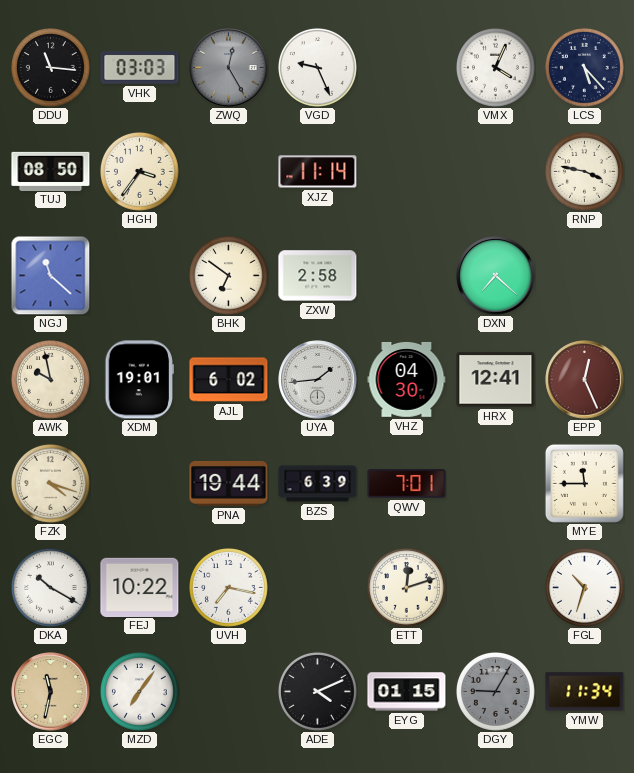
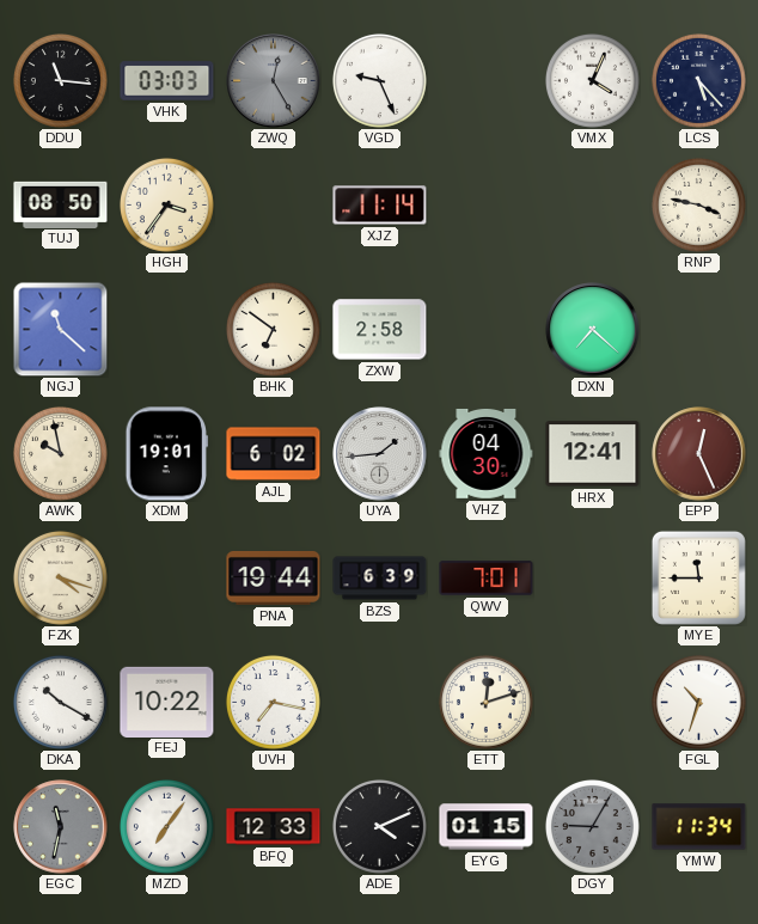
EGC dial: champagne -> grey
BFQ: none -> 12:33
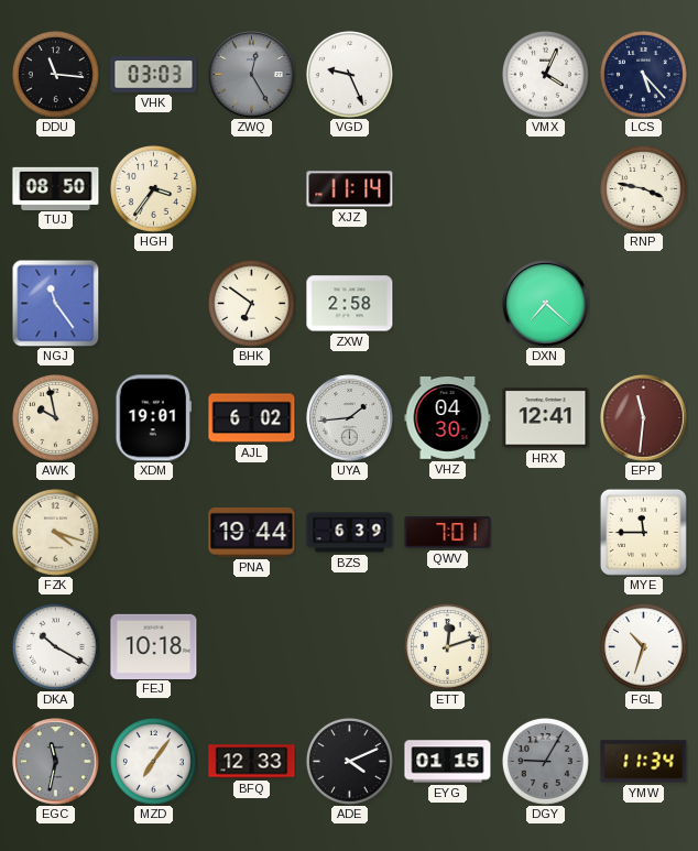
NGJ: 11:22 -> 11:24
EPP: 12:26 -> 11:31
FEJ: 10:22 -> 10:18
UVH: 7:17 -> none
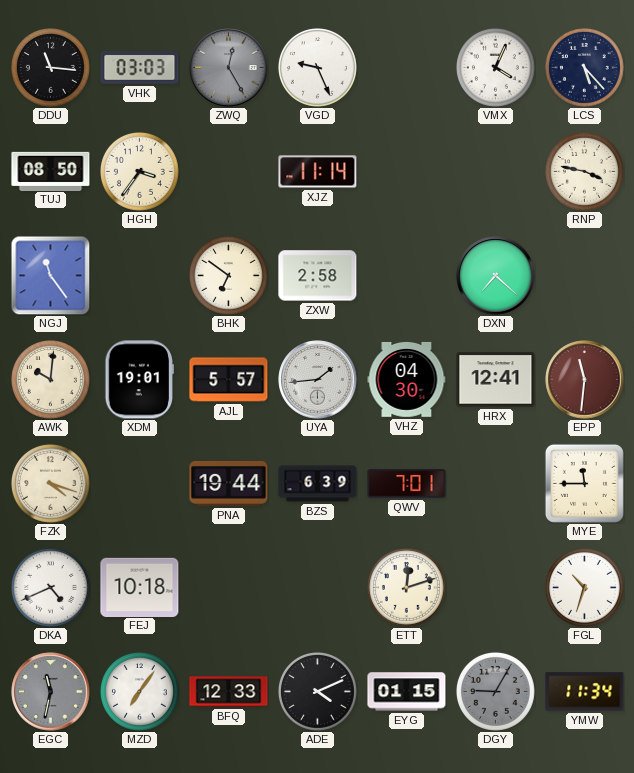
AWK: 9:58 -> 10:01
AJL: 6:02 -> 5:57
DKA: 10:20 -> 4:41
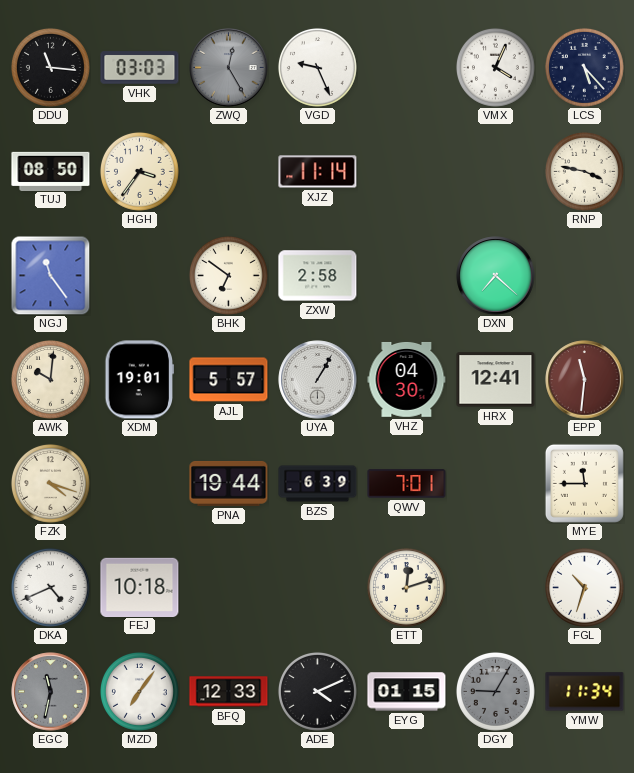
UYA: 1:44 -> 1:05
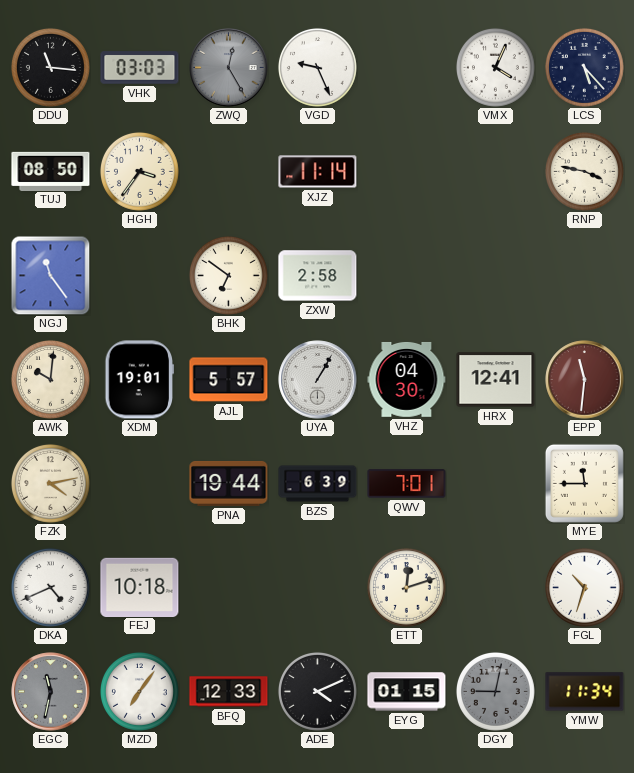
DXN: 7:22 -> none
FZK: 4:18 -> 4:13
DGY: 9:05 -> 9:02
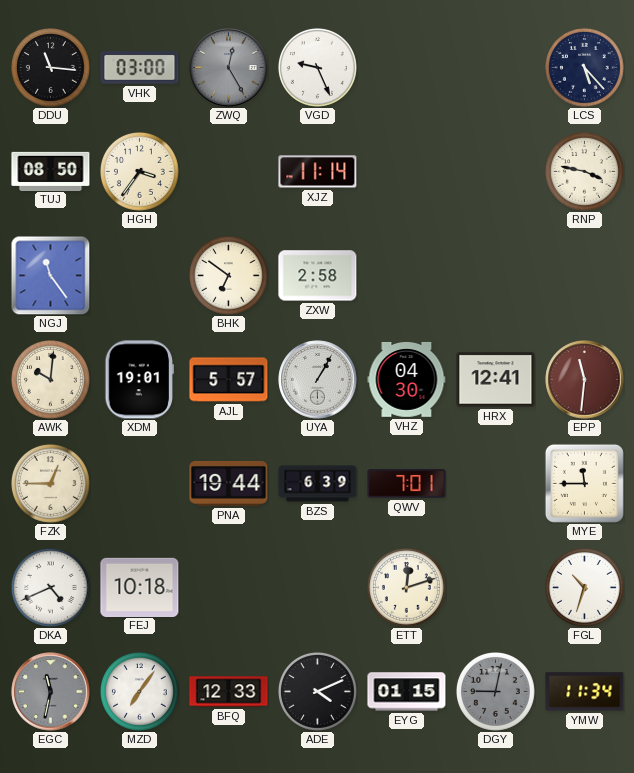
VHK: 03:03 -> 03:00
VMX: 4:04 -> none
FZK: 4:13 -> 12:45
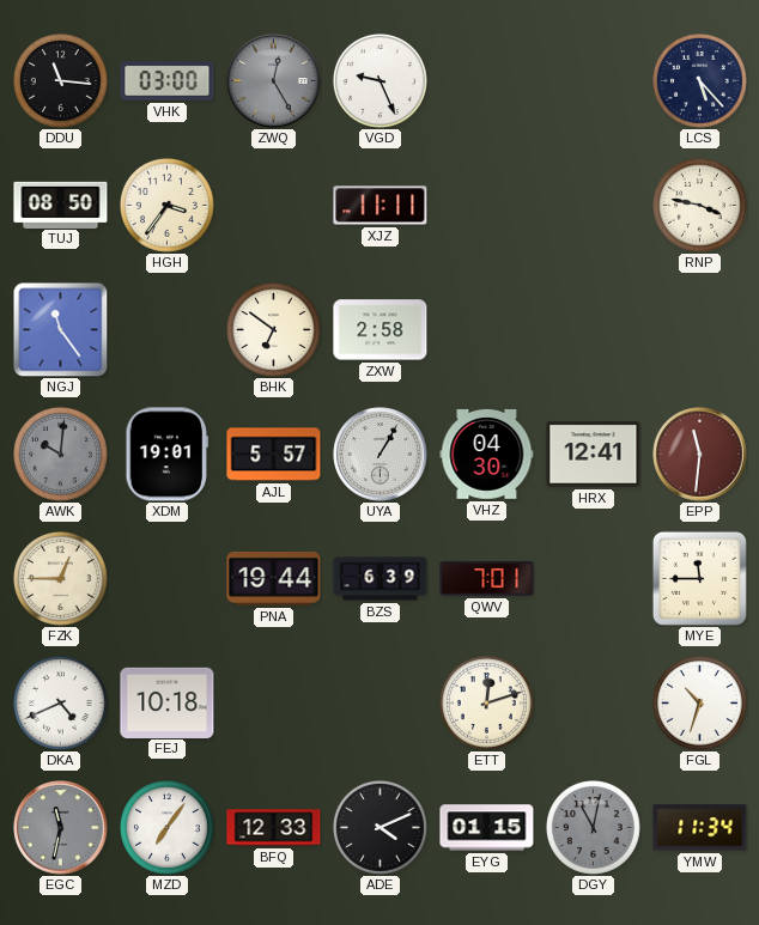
XJZ: 11:14 -> 11:11
AWK dial: cream -> grey
DGY: 9:02 -> 11:02
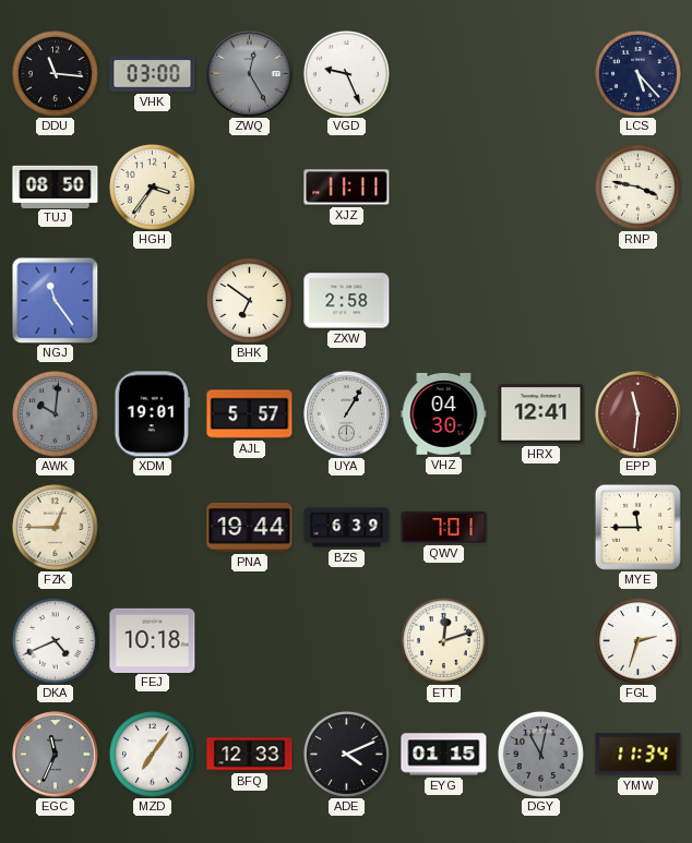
FGL: 10:33 -> 2:33
EGC: 11:32 -> 11:34
